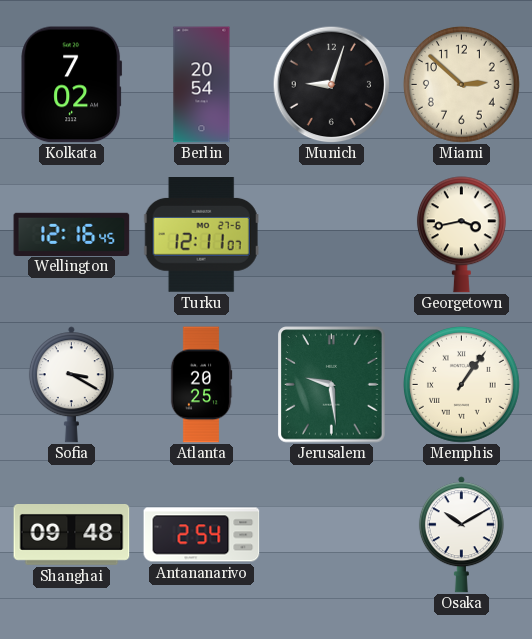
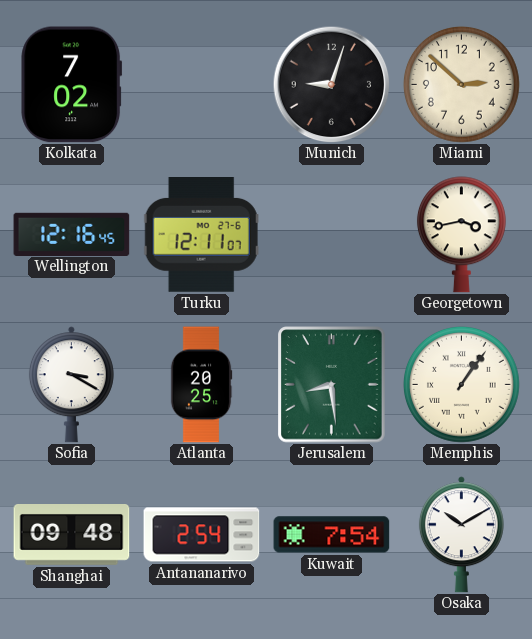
Berlin: 20:54 -> none
Jerusalem: 9:29 -> 8:29
Kuwait: none -> 7:54
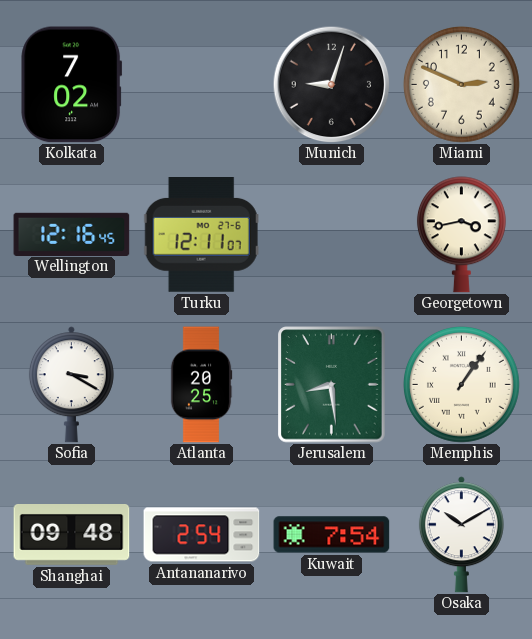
Miami: 2:52 -> 2:49
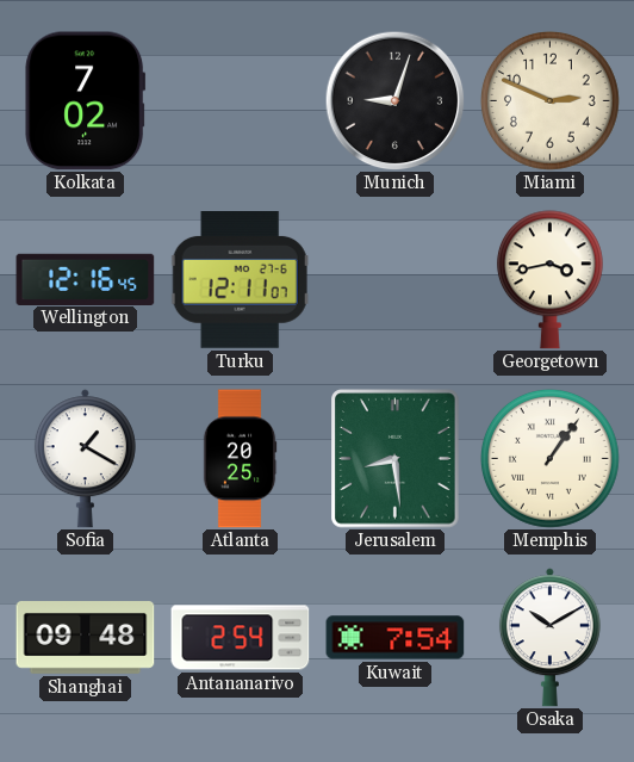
Sofia: 3:20 -> 1:20
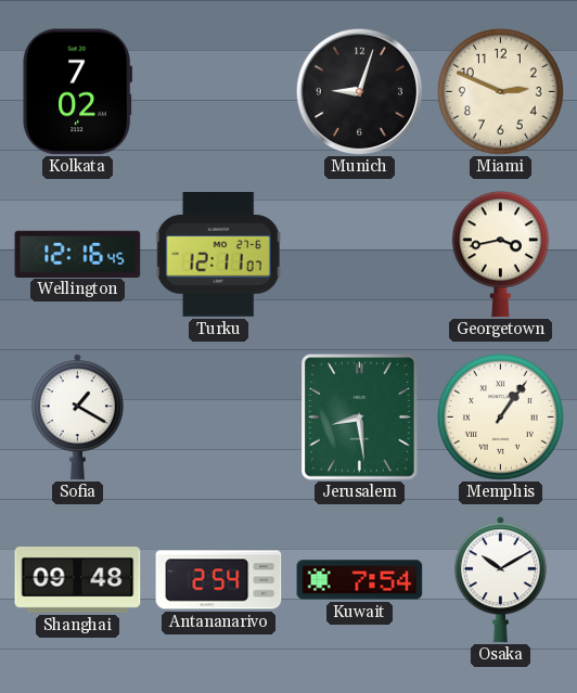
Atlanta: 20:25 -> none
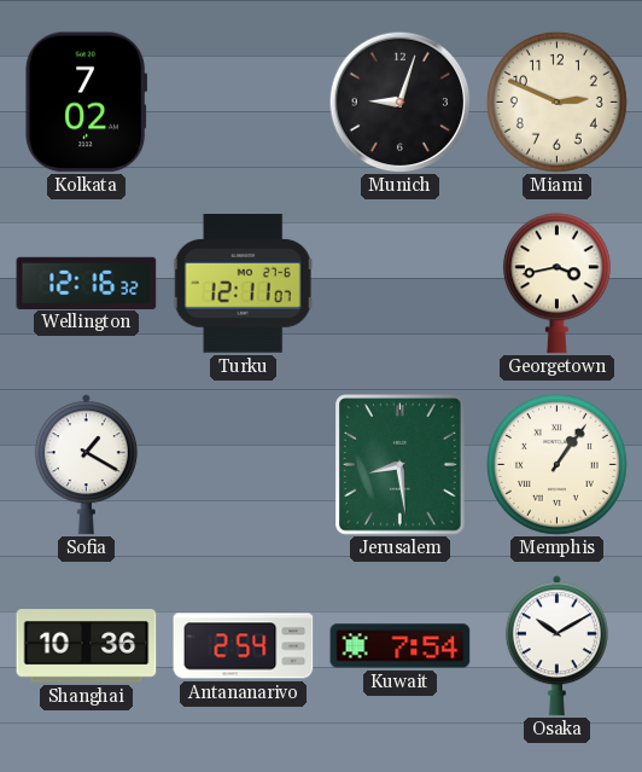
Wellington: 12:16:45 -> 12:16:32
Shanghai: 09:48 -> 10:36
